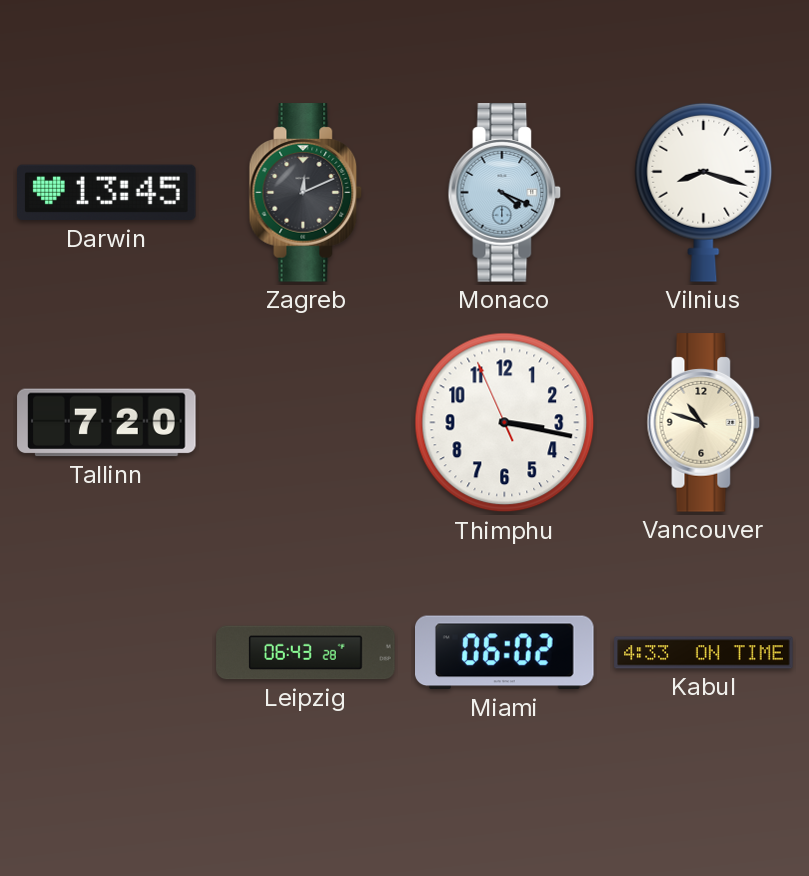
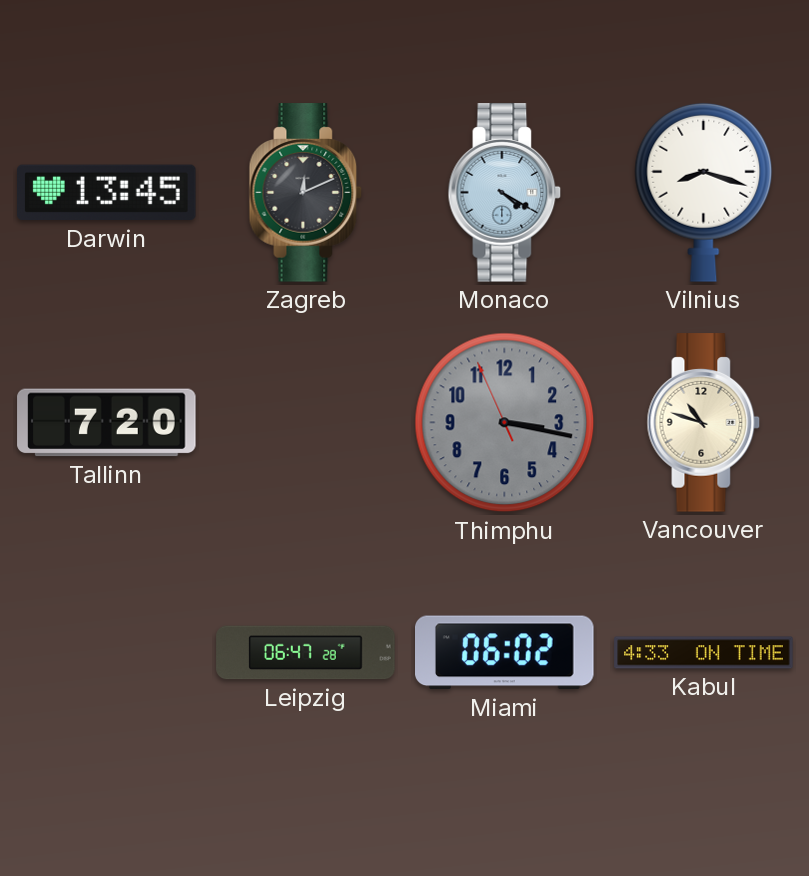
Monaco: 4:19 -> 4:20
Thimphu dial: white -> grey
Leipzig: 06:43 -> 06:47
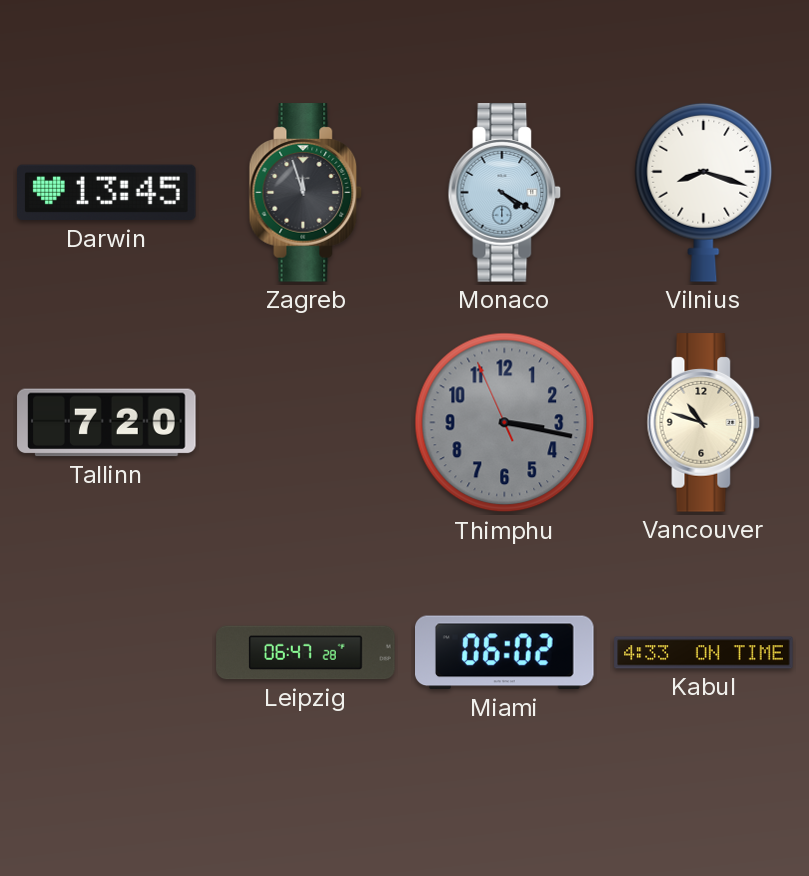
Zagreb: 12:11 -> 11:57
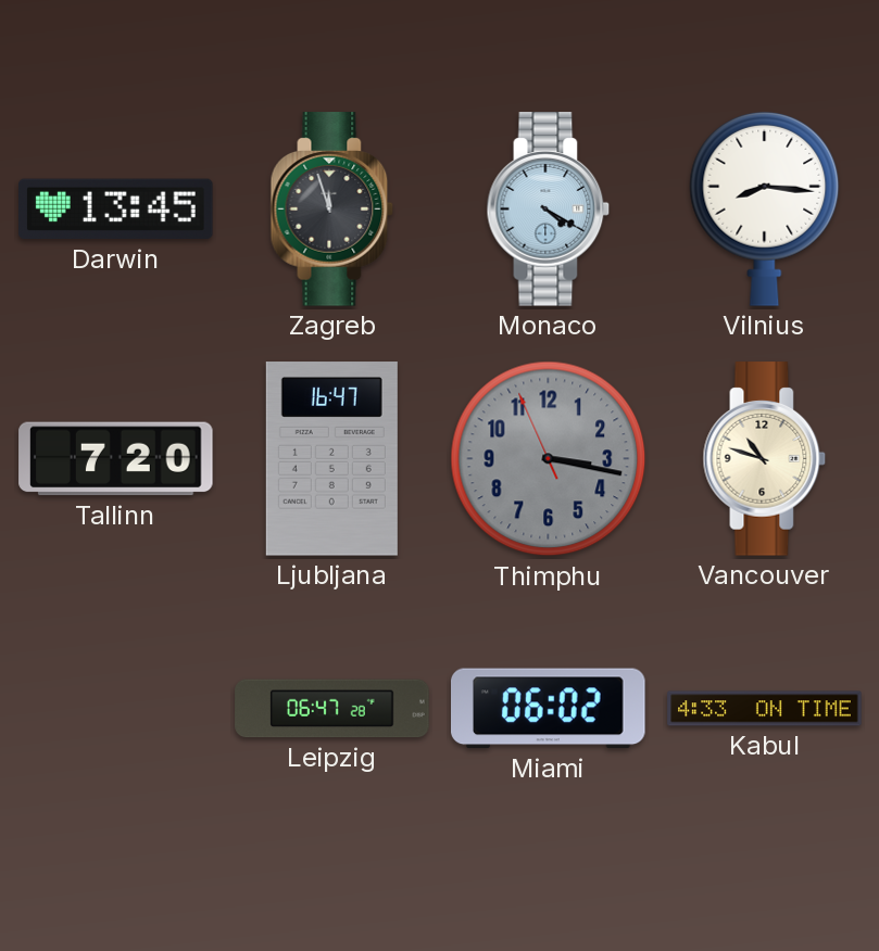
Vilnius: 8:18 -> 8:16
Ljubljana: none -> 16:47
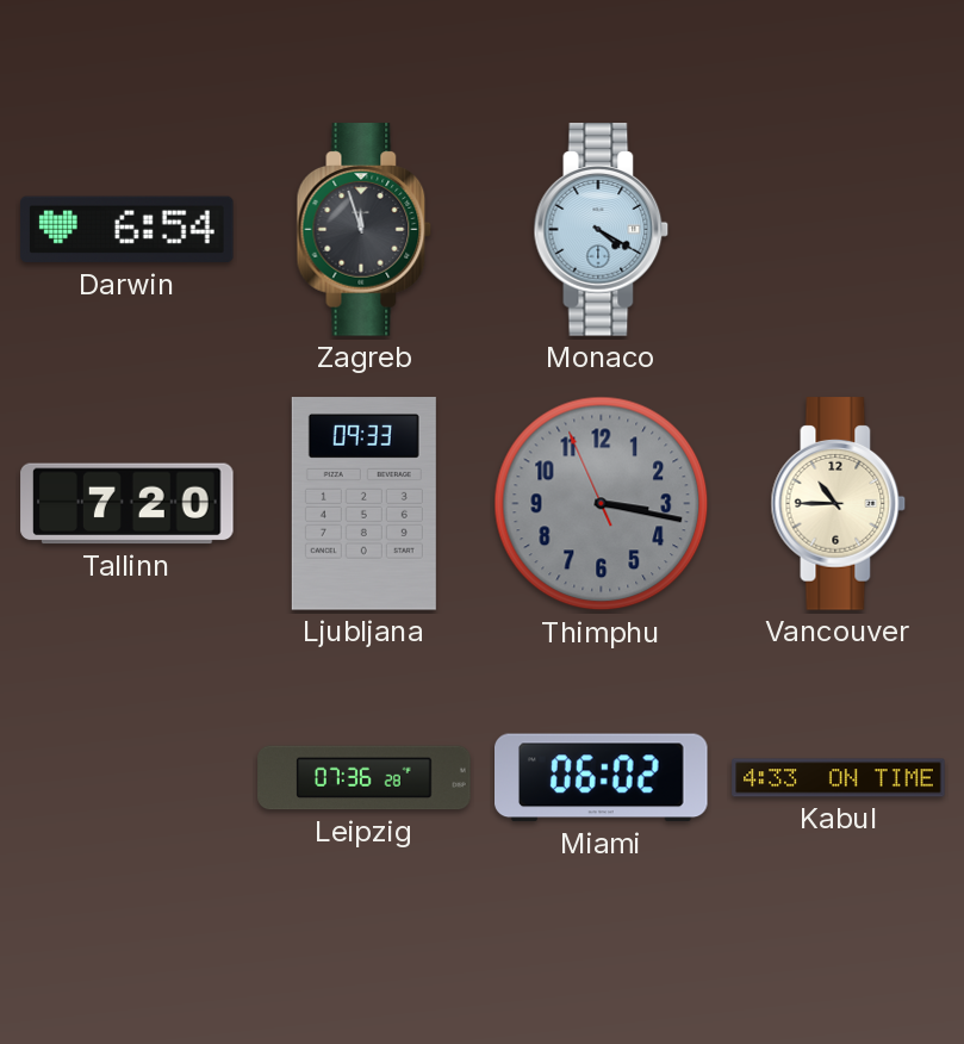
Darwin: 13:45 -> 6:54
Vilnius: 8:16 -> none
Ljubljana: 16:47 -> 09:33
Vancouver: 10:48 -> 10:45
Leipzig: 06:47 -> 07:36
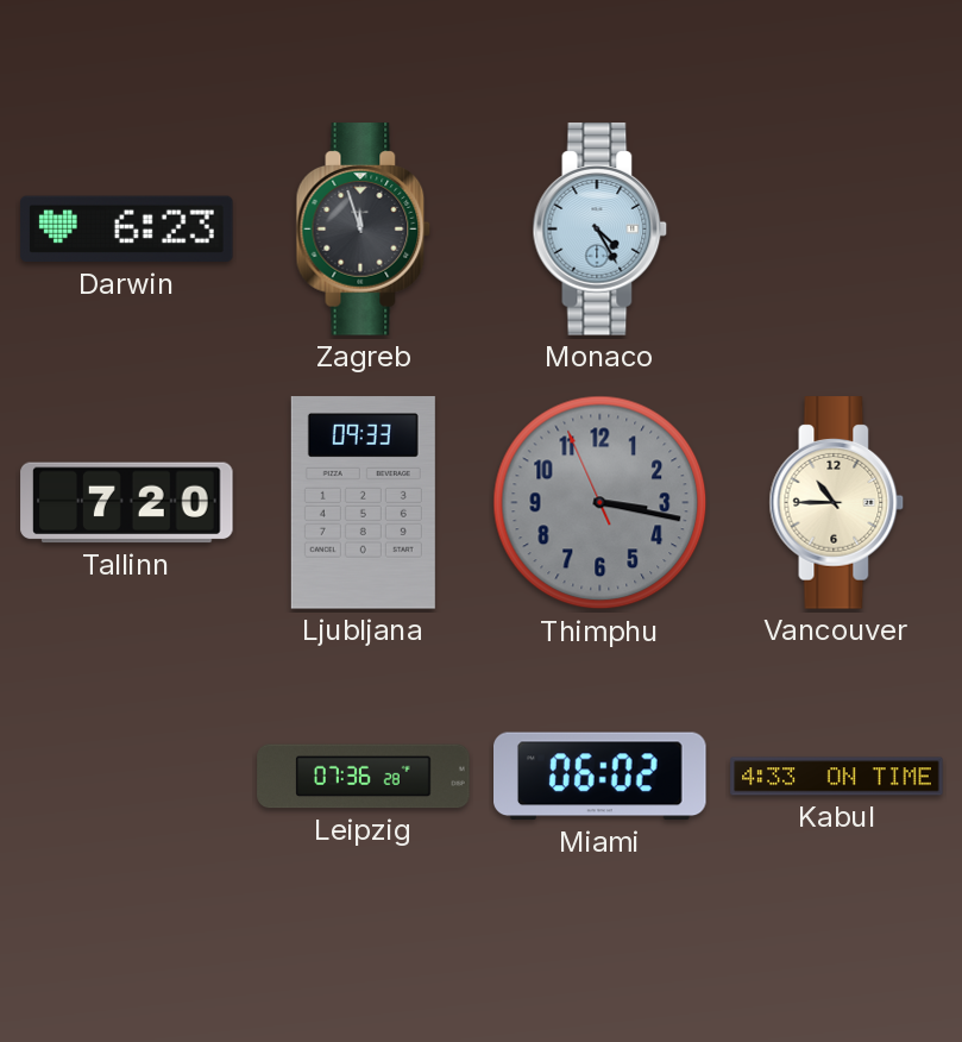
Darwin: 6:54 -> 6:23
Monaco: 4:20 -> 4:25
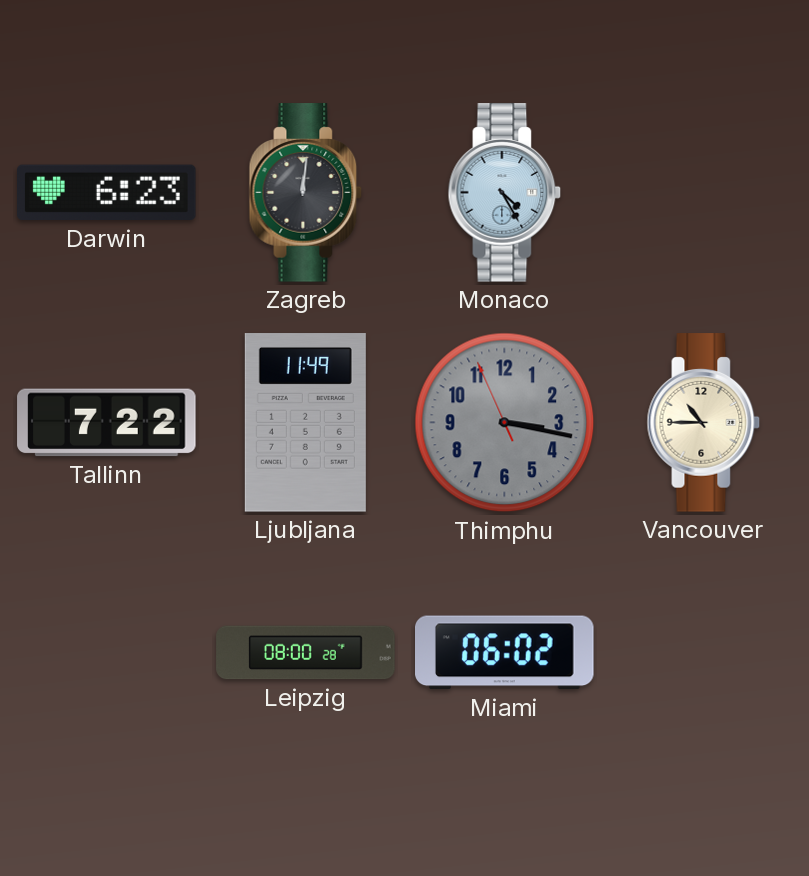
Zagreb: 11:57 -> 12:01
Tallinn: 7:20 -> 7:22
Ljubljana: 09:33 -> 11:49
Leipzig: 07:36 -> 08:00
Kabul: 4:33 -> none
